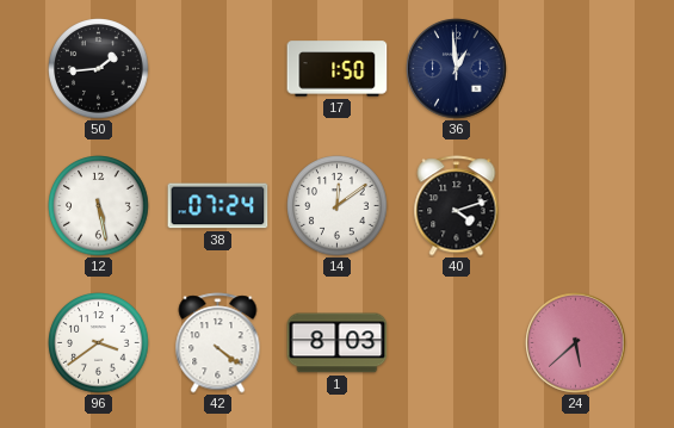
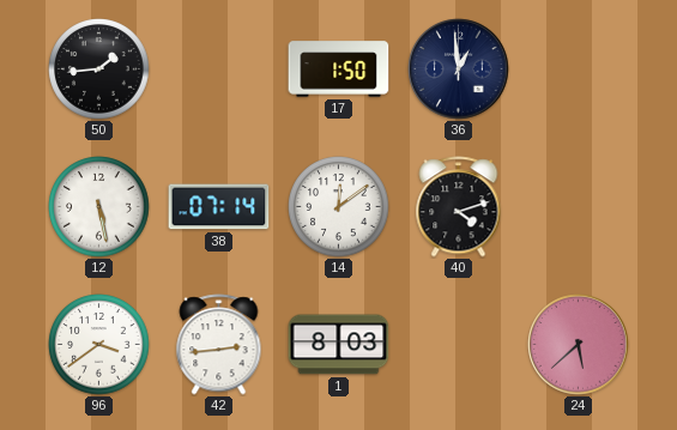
38: 07:24 -> 07:14
42: 4:21 -> 2:44
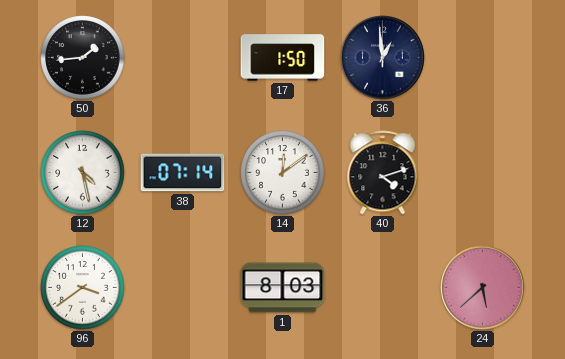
12: 5:28 -> 4:28
42: 2:44 -> none
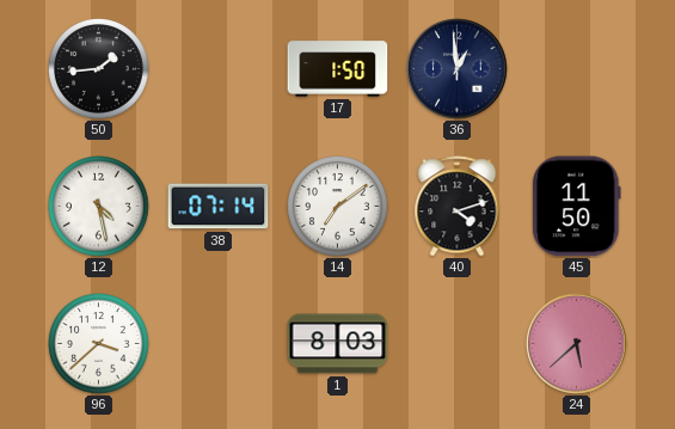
14: 12:09 -> 7:09
45: none -> 11:50
96: 3:39 -> 3:38
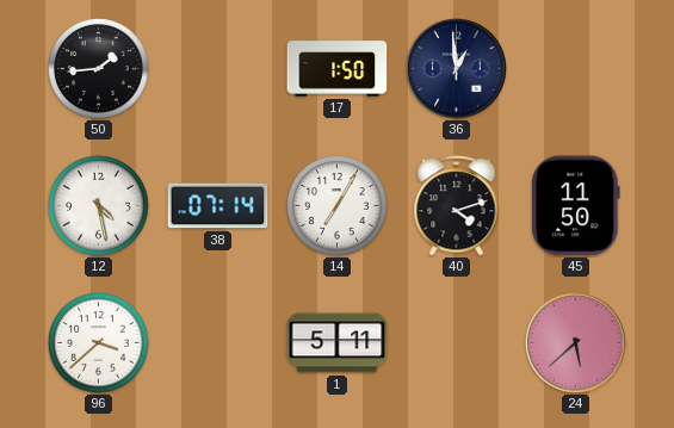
14: 7:09 -> 7:05
1: 8:03 -> 5:11
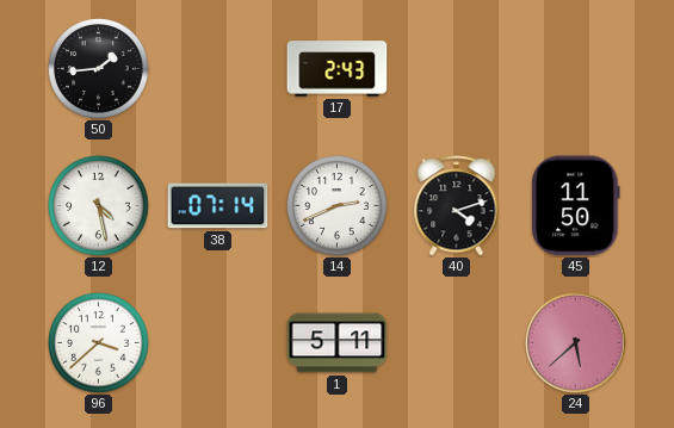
17: 1:50 -> 2:43
36: 12:59 -> none
14: 7:05 -> 2:41
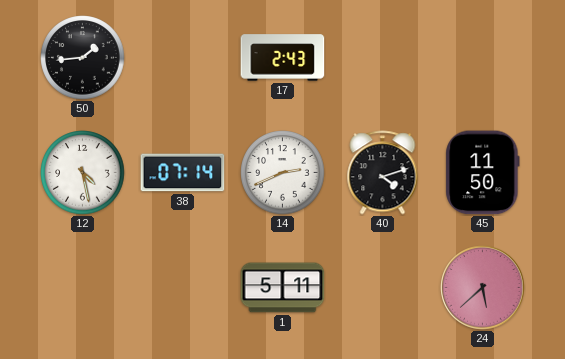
96: 3:38 -> none
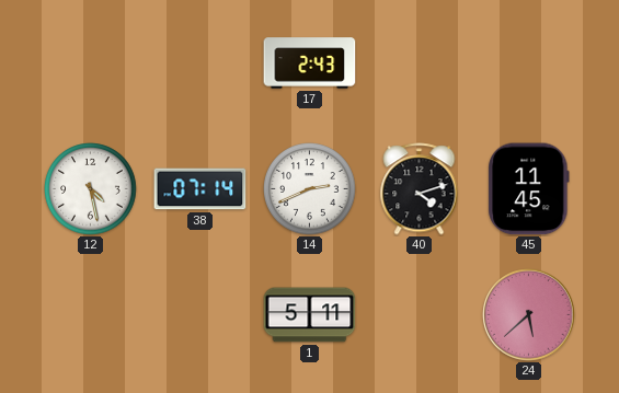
50: 1:44 -> none
45: 11:50 -> 11:45
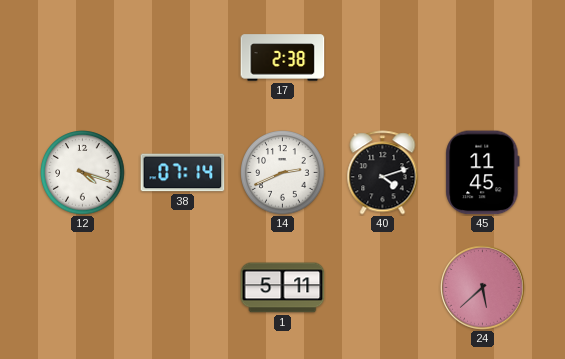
17: 2:43 -> 2:38
12: 4:28 -> 4:18
